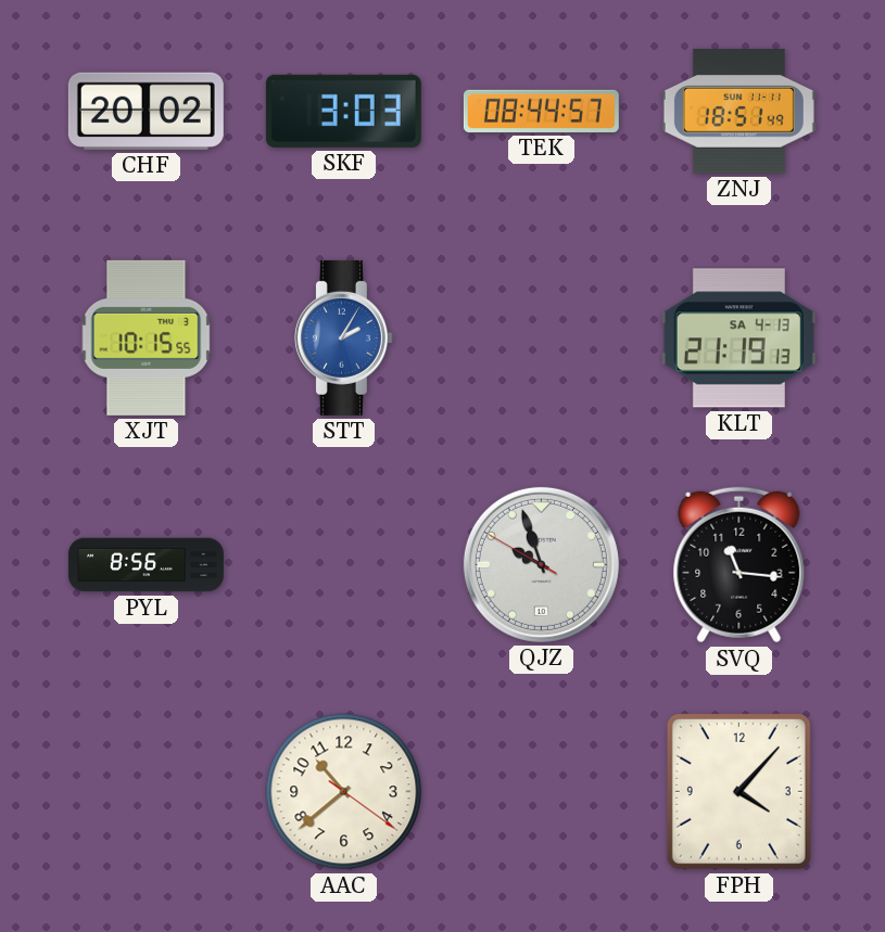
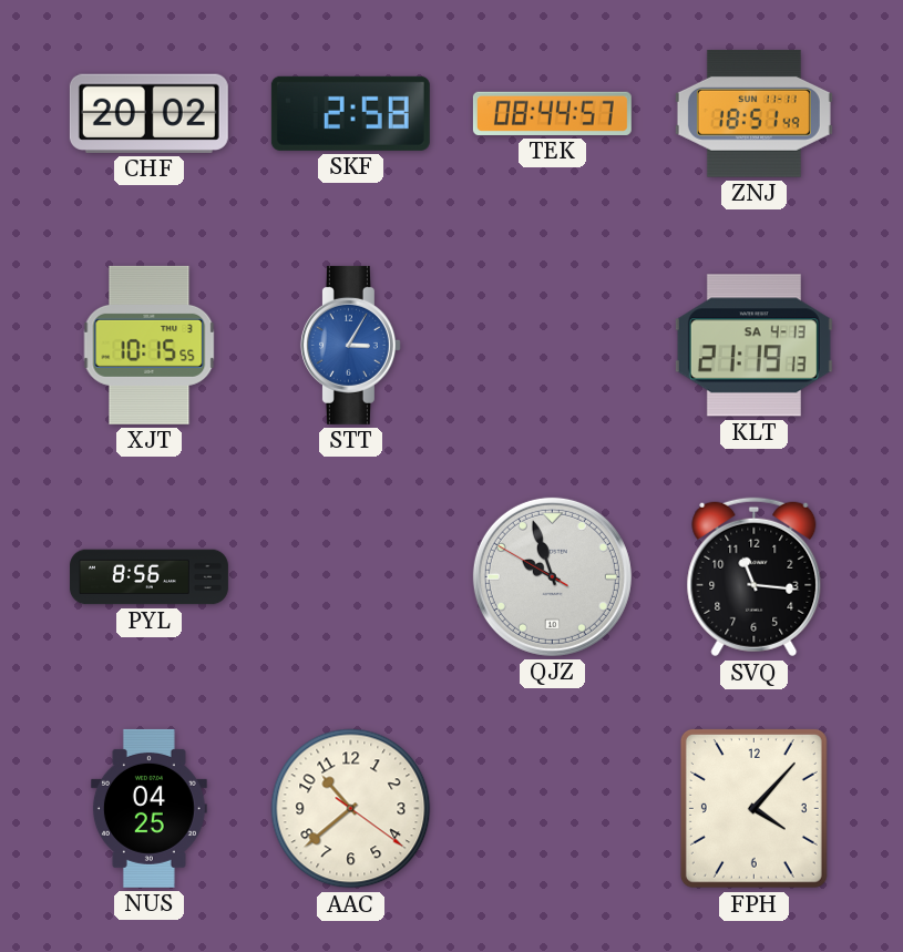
SKF: 3:03 -> 2:58
STT: 2:05 -> 3:05
NUS: none -> 04:25
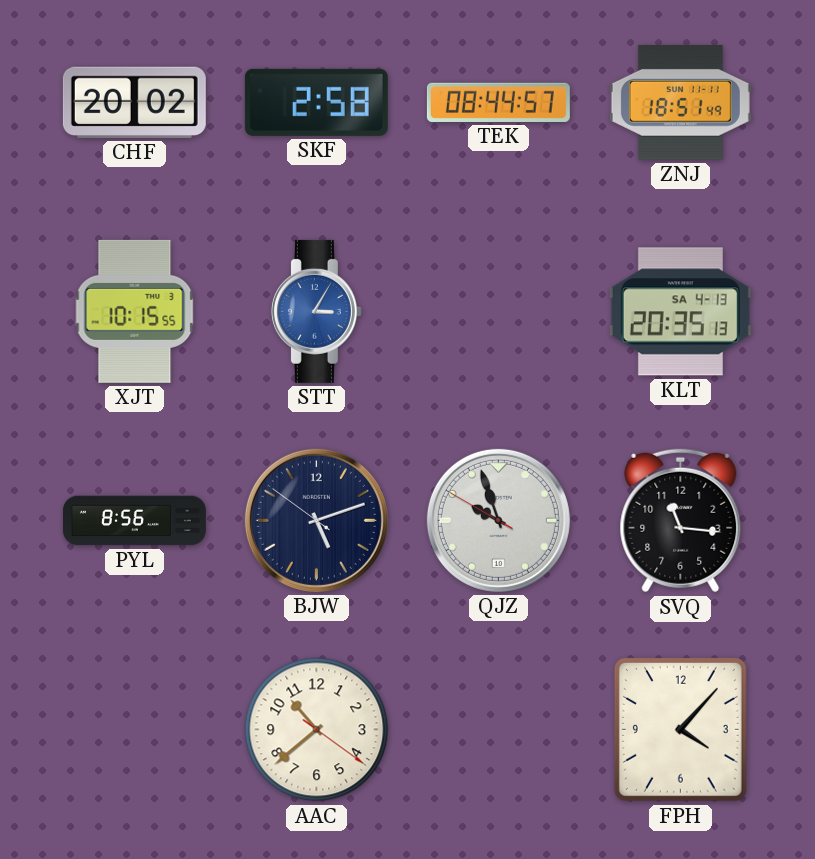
KLT: 21:19 -> 20:35
BJW: none -> 5:11
NUS: 04:25 -> none
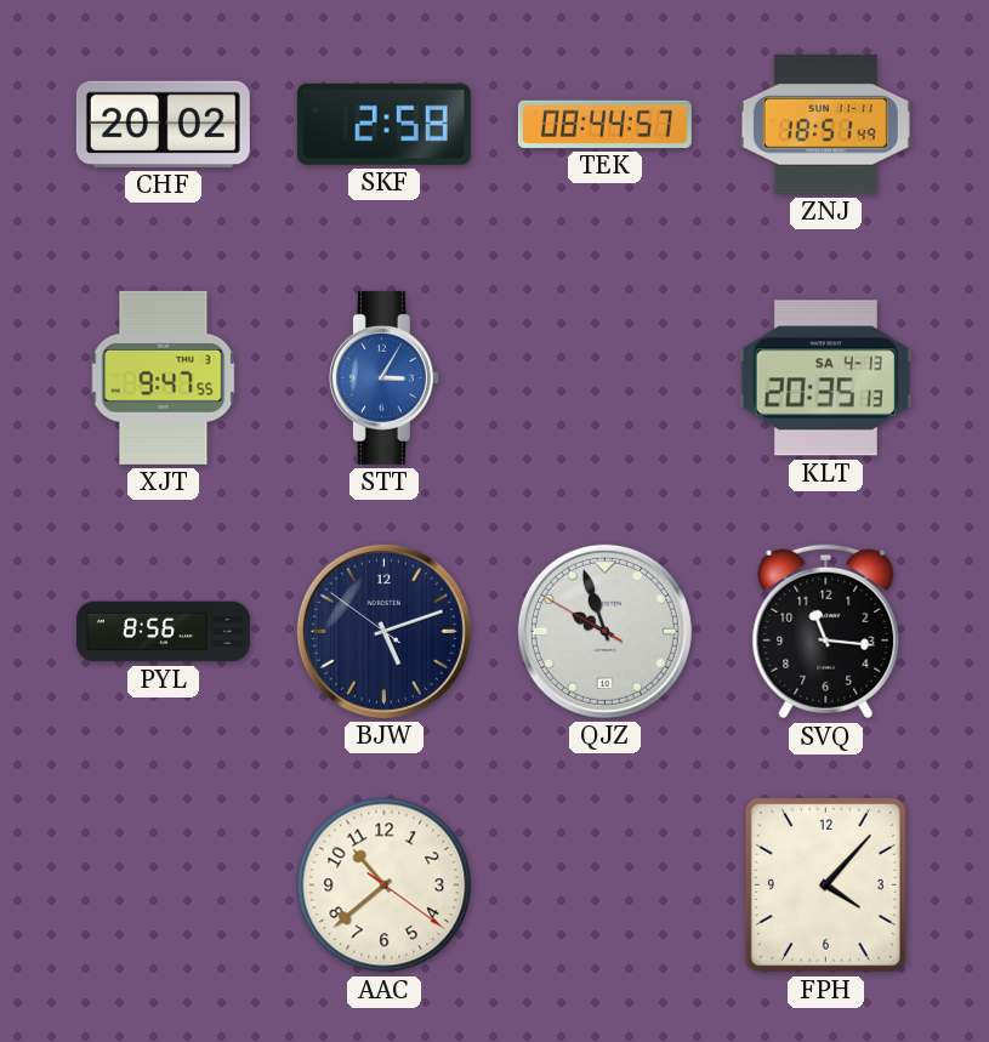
XJT: 10:15 -> 9:47
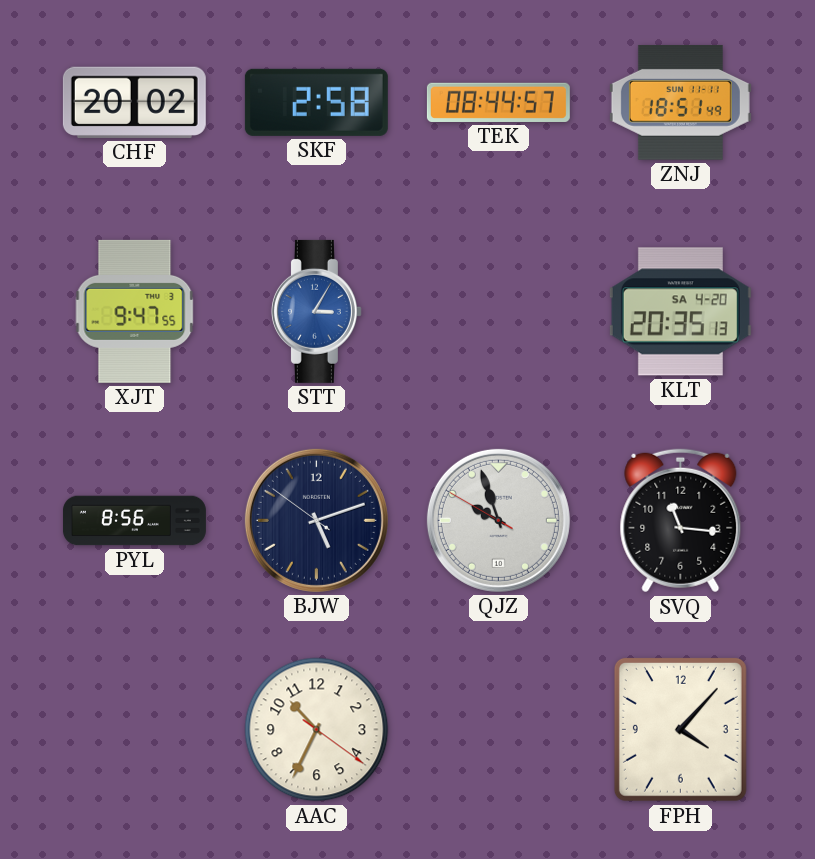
KLT date: SA 4-13 -> SA 4-20
AAC: 10:38 -> 10:34
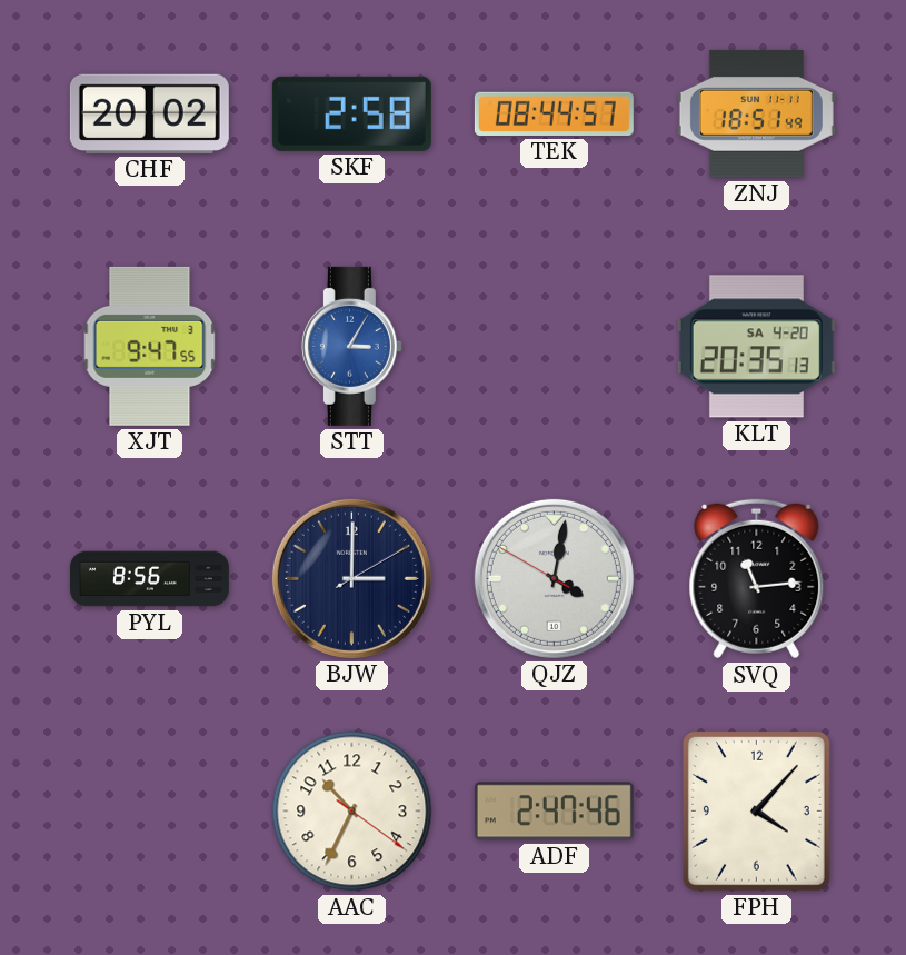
BJW: 5:11 -> 3:00
QJZ: 9:56 -> 4:01
SVQ: 11:16 -> 11:14
ADF: none -> 2:47
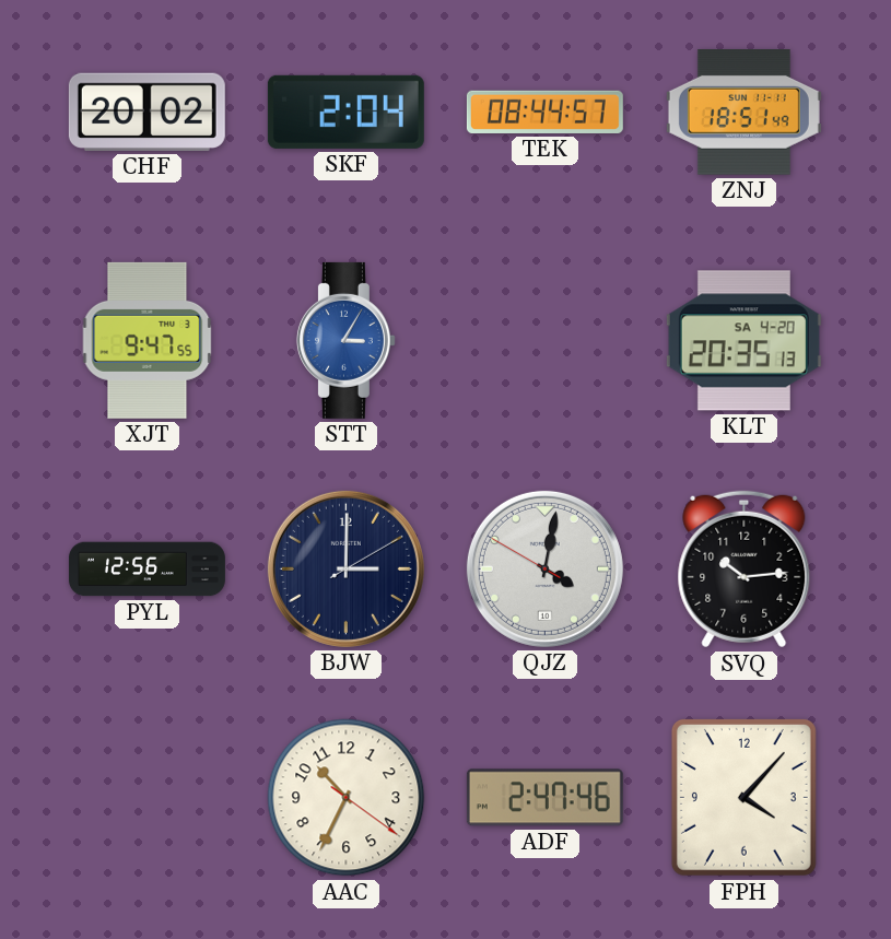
SKF: 2:58 -> 2:04
PYL: 8:56 -> 12:56
SVQ: 11:14 -> 10:14
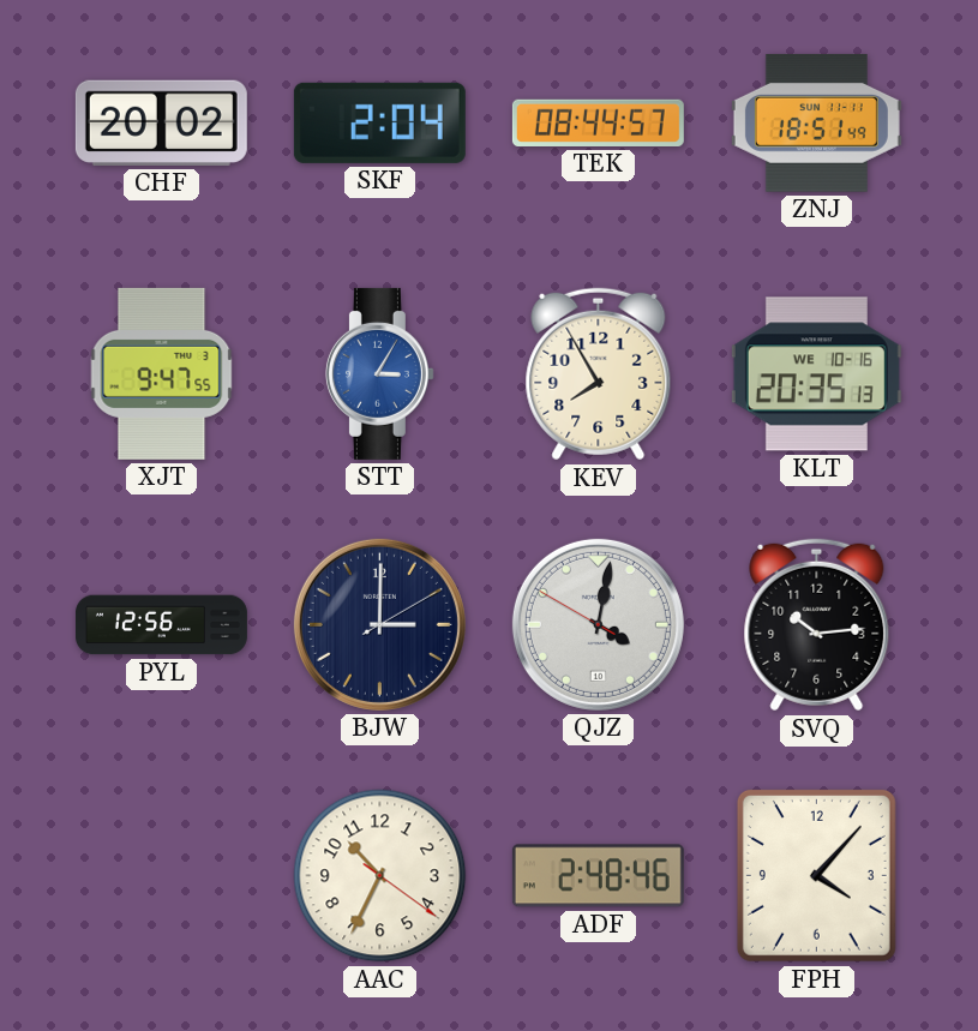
KEV: none -> 7:55
KLT date: SA 4-20 -> WE 10-16
ADF: 2:47 -> 2:48
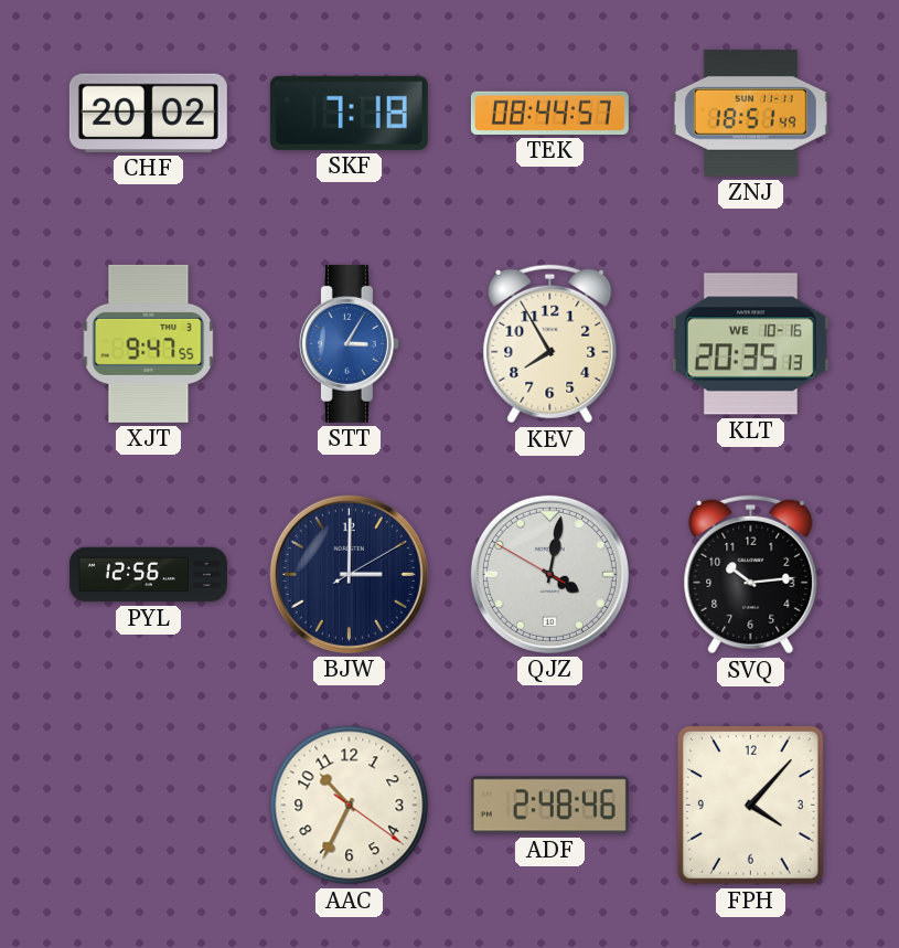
SKF: 2:04 -> 7:18
